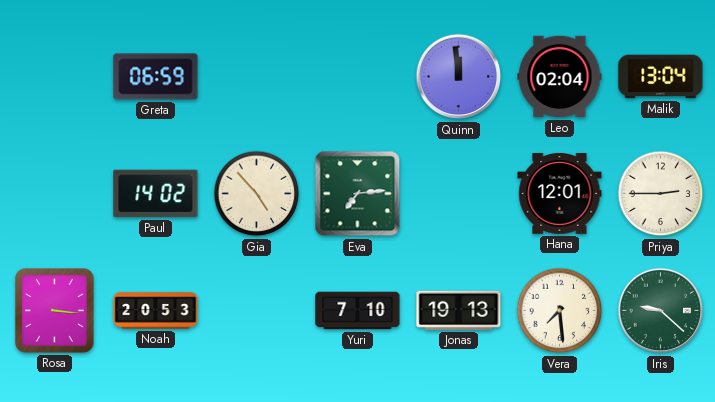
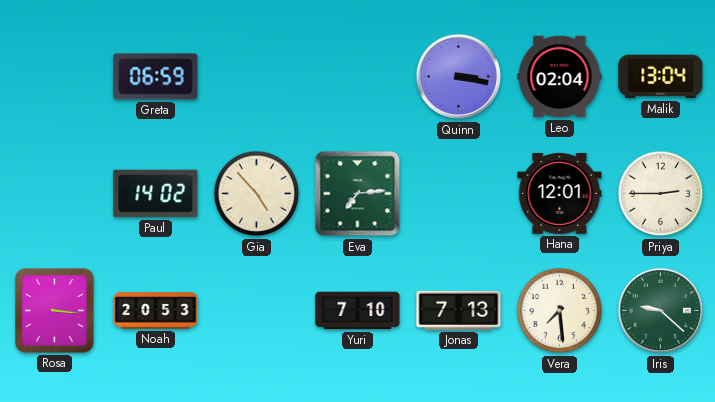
Quinn: 11:59 -> 3:17
Jonas: 19:13 -> 7:13
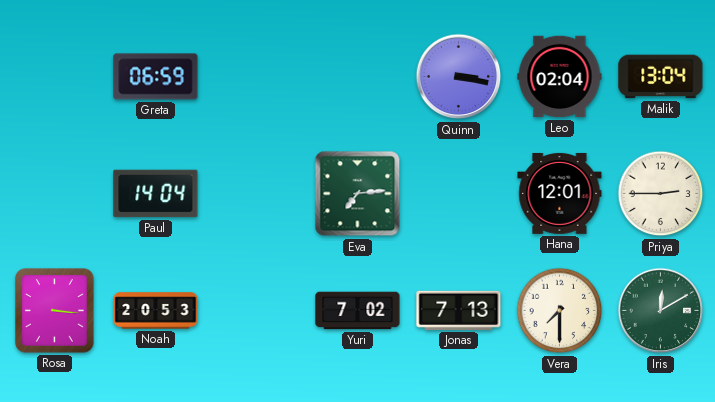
Paul: 14:02 -> 14:04
Gia: 4:53 -> none
Yuri: 7:10 -> 7:02
Vera: 7:29 -> 7:30
Iris: 9:22 -> 12:10
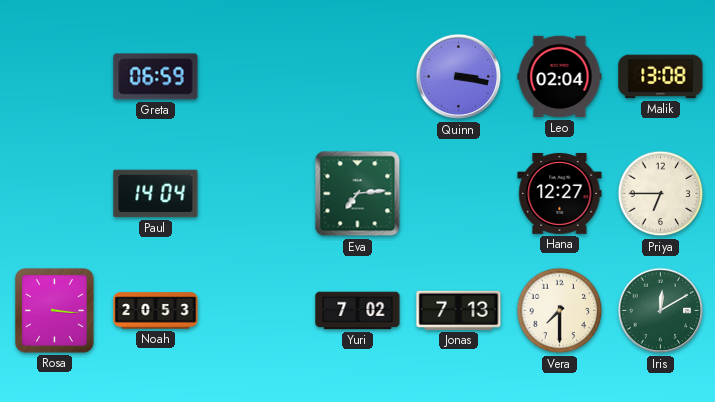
Malik: 13:04 -> 13:08
Hana: 12:01 -> 12:27
Priya: 2:45 -> 6:45
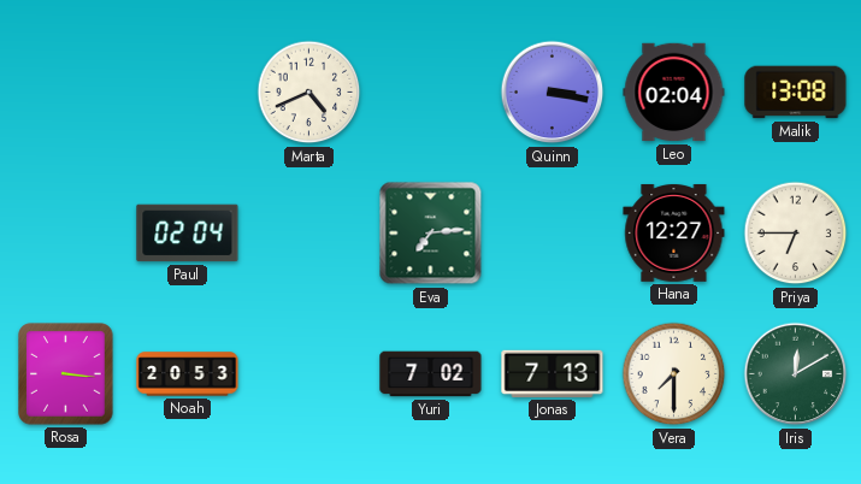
Greta: 06:59 -> none
Marta: none -> 4:41
Paul: 14:04 -> 02:04
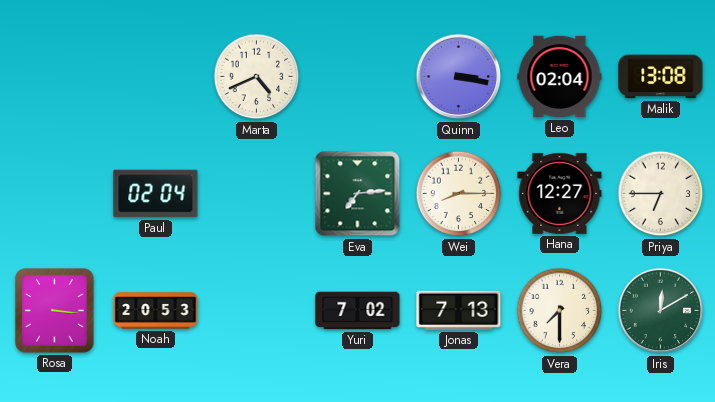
Wei: none -> 8:15
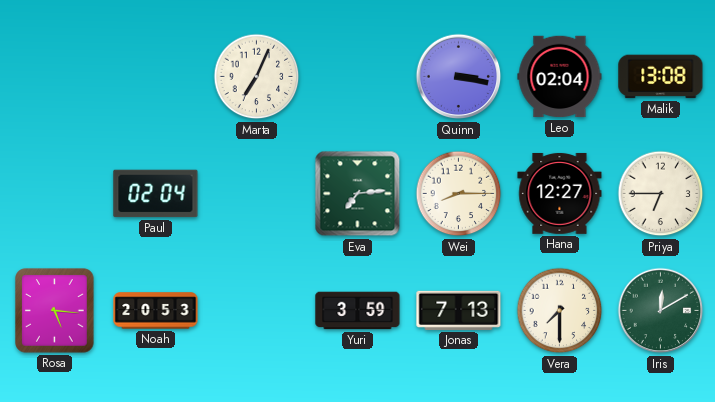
Marta: 4:41 -> 7:04
Rosa: 3:16 -> 5:16
Yuri: 7:02 -> 3:59
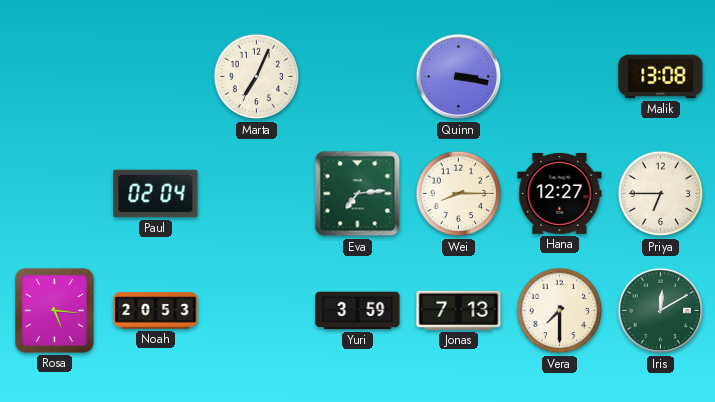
Leo: 02:04 -> none
